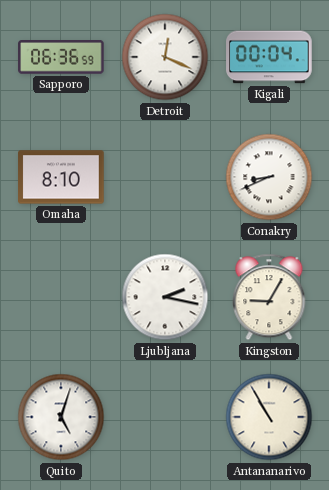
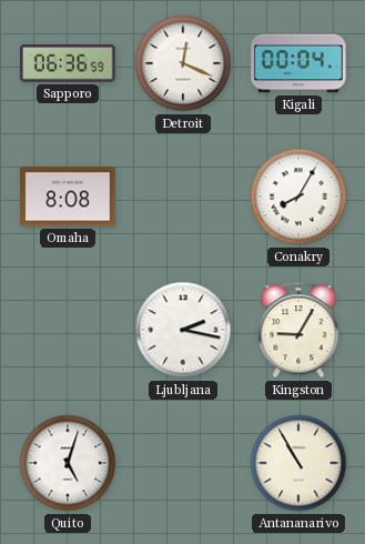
Omaha: 8:10 -> 8:08
Conakry: 8:41 -> 8:05
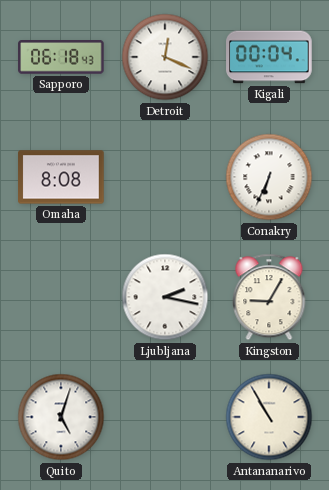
Sapporo: 06:36 -> 06:18
Conakry: 8:05 -> 6:34
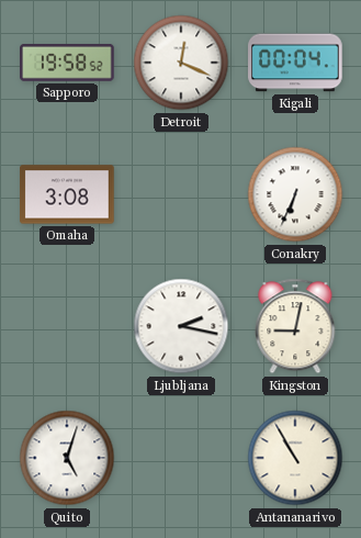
Sapporo: 06:18 -> 19:58
Omaha: 8:08 -> 3:08
Kingston: 9:05 -> 9:02
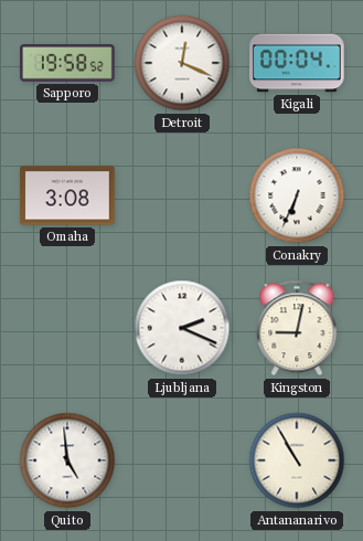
Ljubljana: 2:17 -> 2:19
Quito: 5:03 -> 4:59
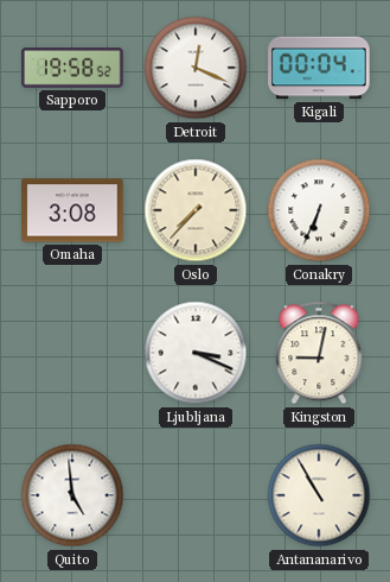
Oslo: none -> 7:37
Ljubljana: 2:19 -> 3:19
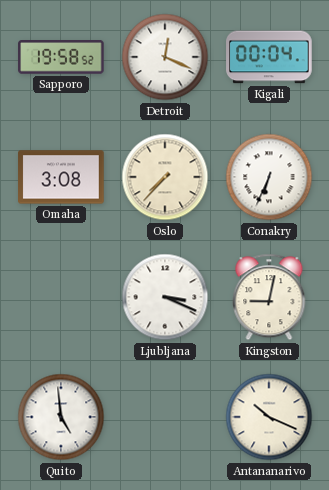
Antananarivo: 10:55 -> 10:19
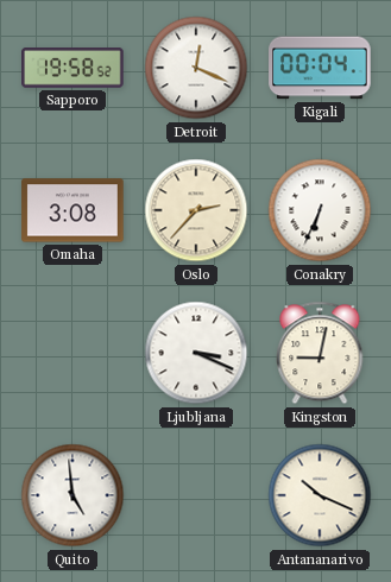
Oslo: 7:37 -> 2:37
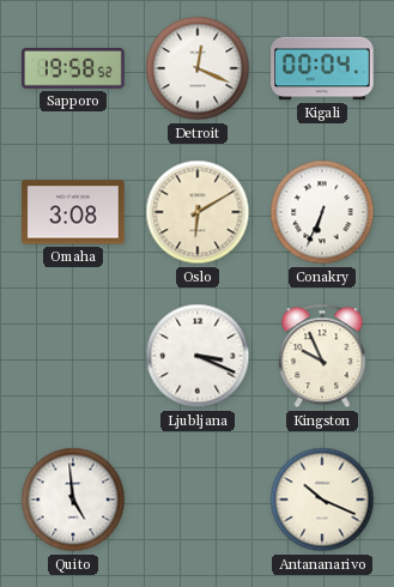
Oslo: 2:37 -> 6:10
Kingston: 9:02 -> 9:56
